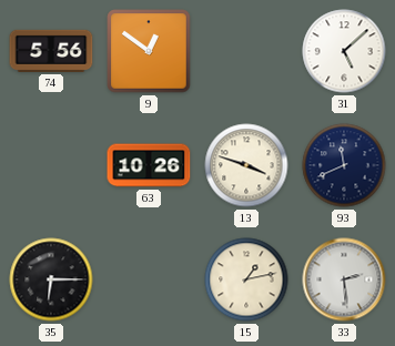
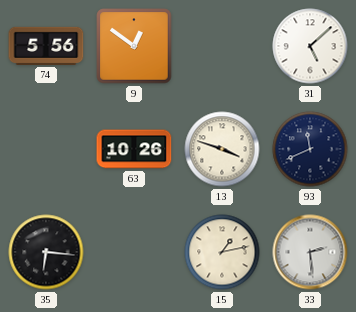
35: 6:15 -> 6:16
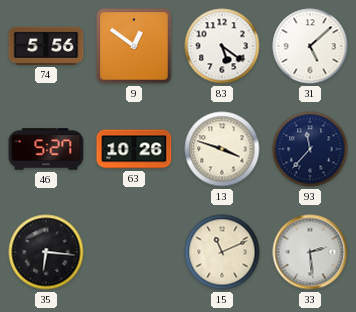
83: none -> 5:21
46: none -> 5:27
93: 11:41 -> 11:37
15: 1:13 -> 11:11
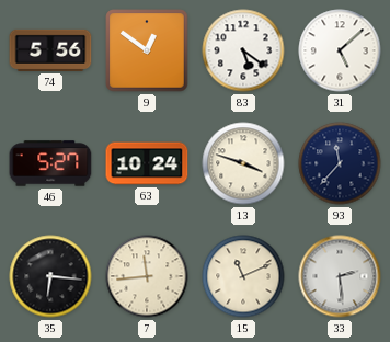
63: 10:26 -> 10:24
7: none -> 11:44
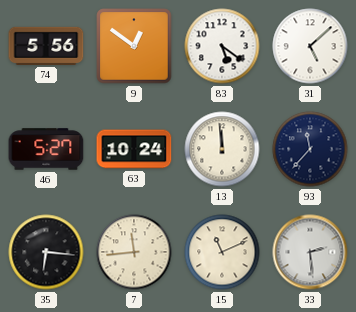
13: 3:48 -> 11:59
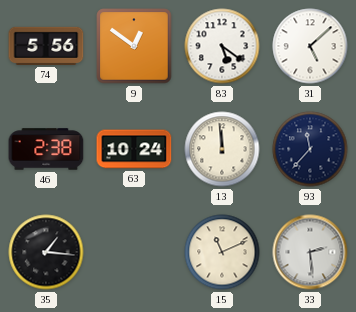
46: 5:27 -> 2:38
35: 6:16 -> 1:16
7: 11:44 -> none
